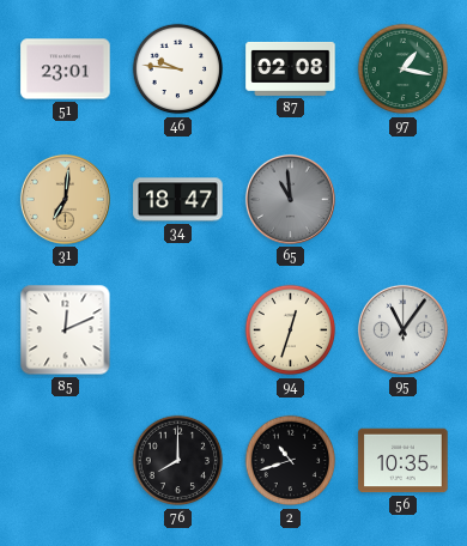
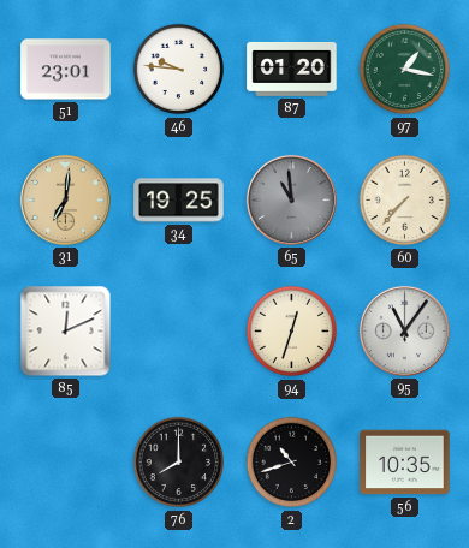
87: 02:08 -> 01:20
34: 18:47 -> 19:25
60: none -> 7:37
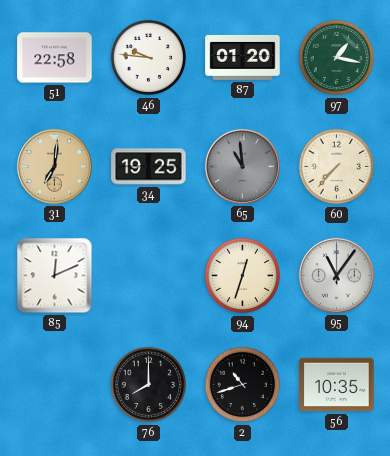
51: 23:01 -> 22:58
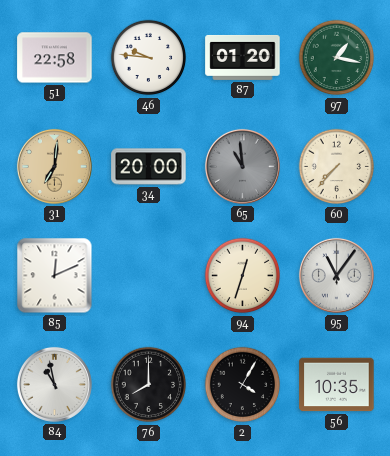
34: 19:25 -> 20:00
84: none -> 10:58
2: 10:42 -> 4:05
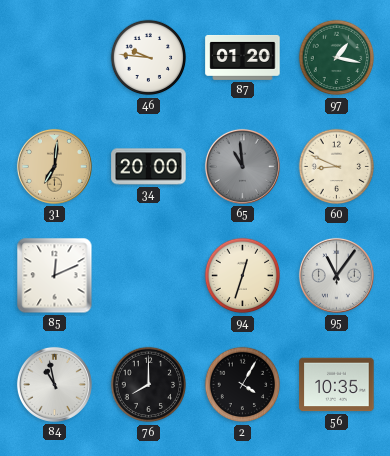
51: 22:58 -> none
60: 7:37 -> 8:49
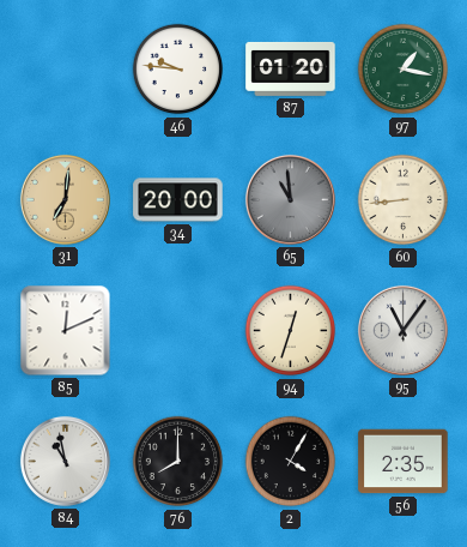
60: 8:49 -> 8:44
56: 10:35 -> 2:35
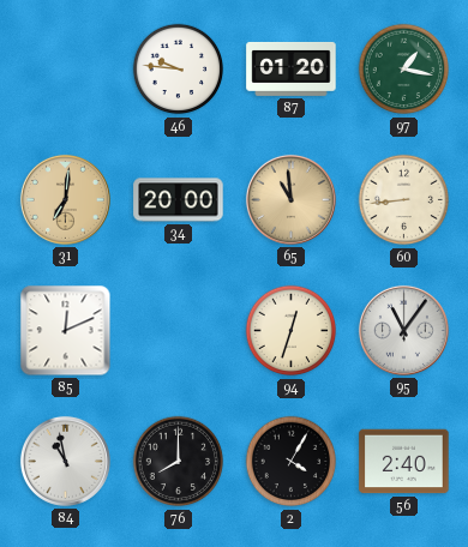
65 dial: grey -> champagne
56: 2:35 -> 2:40
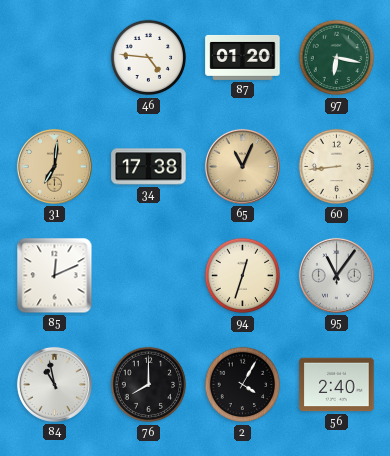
46: 9:46 -> 4:46
97: 1:17 -> 6:17
34: 20:00 -> 17:38
65: 10:59 -> 11:04
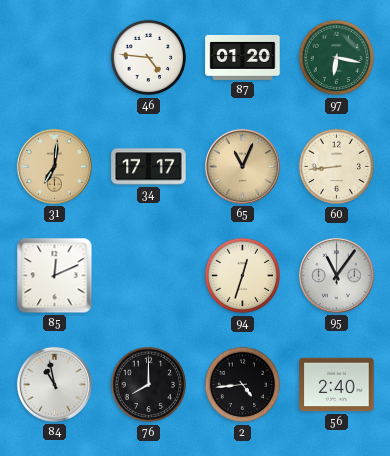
34: 17:38 -> 17:17
2: 4:05 -> 4:44
